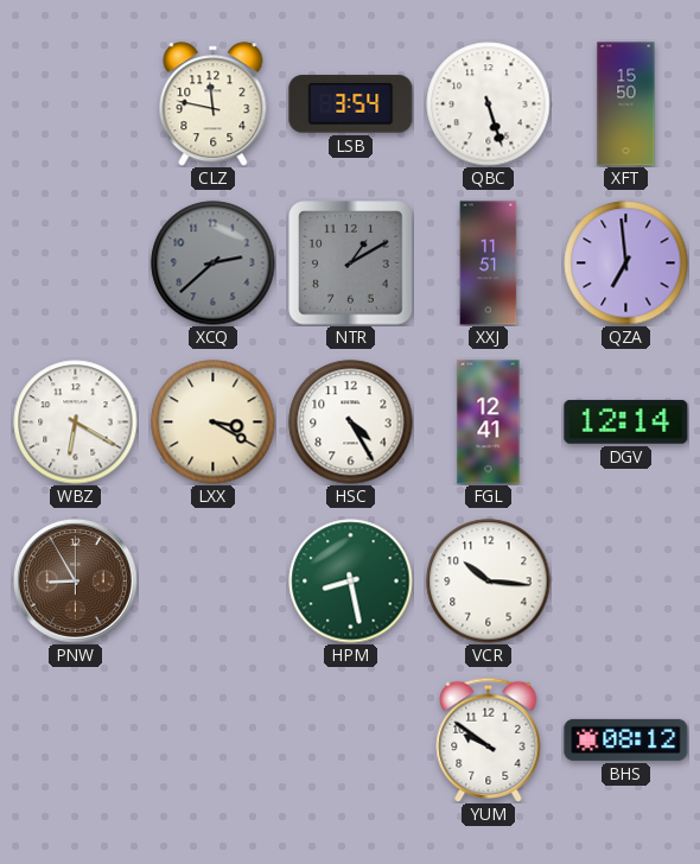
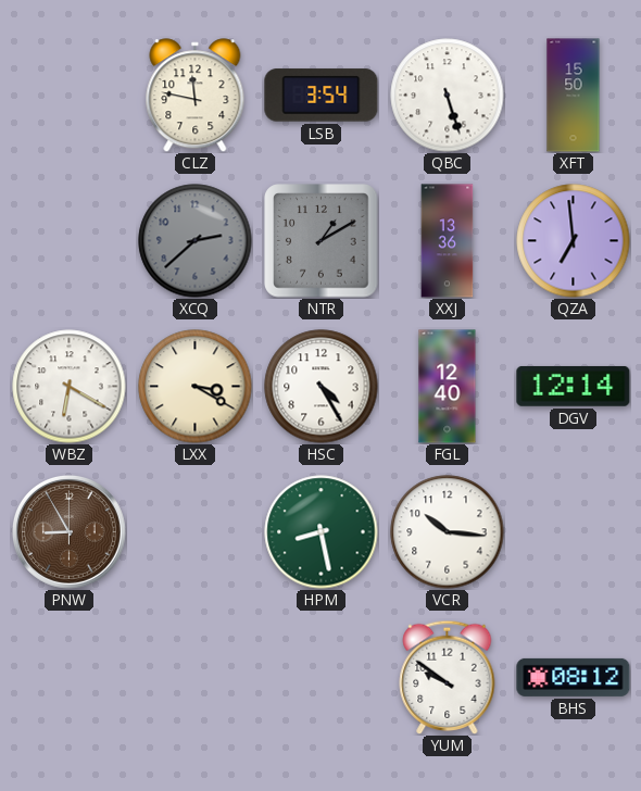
XXJ: 11:51 -> 13:36
FGL: 12:41 -> 12:40
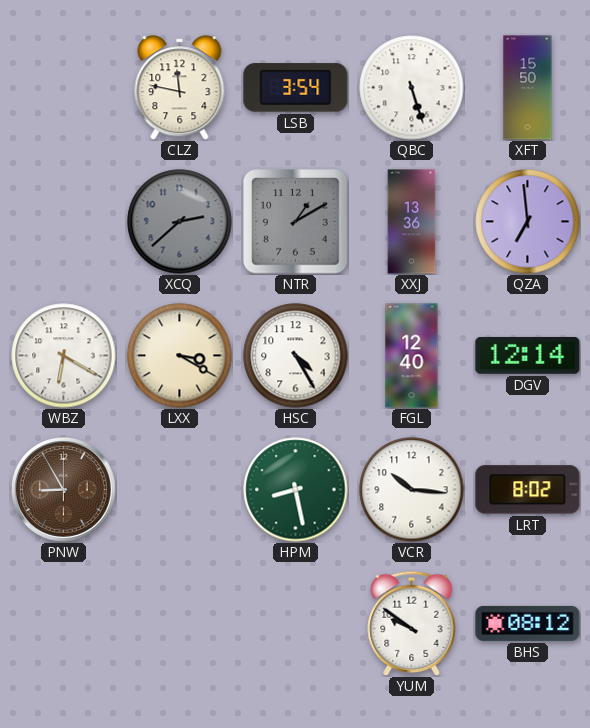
LRT: none -> 8:02
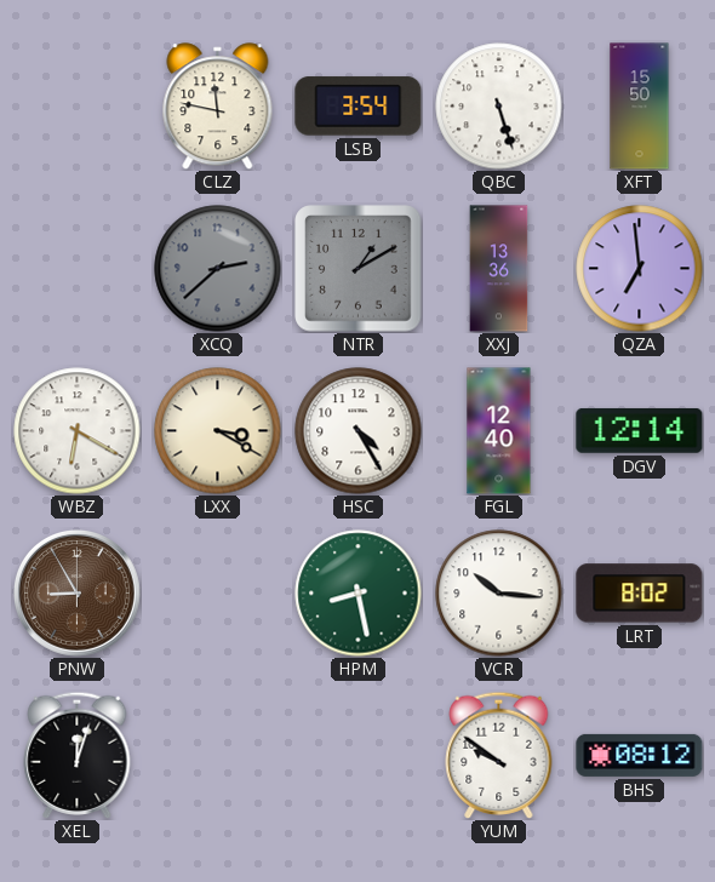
XEL: none -> 12:03
